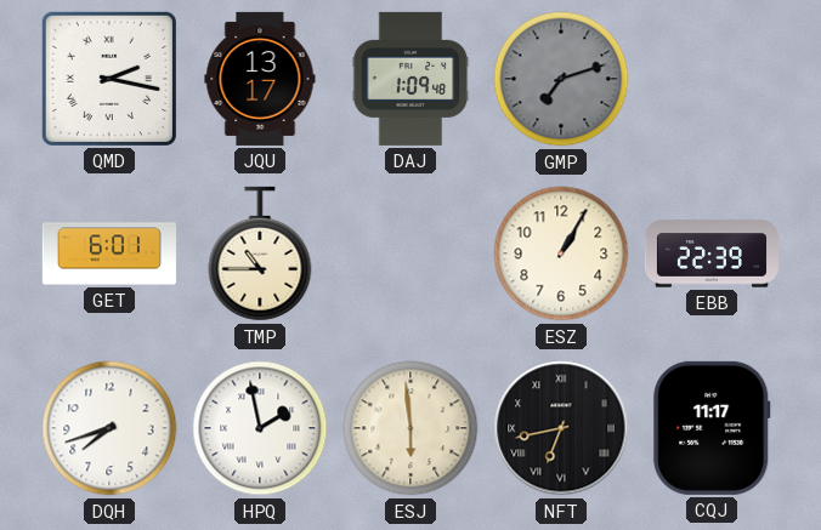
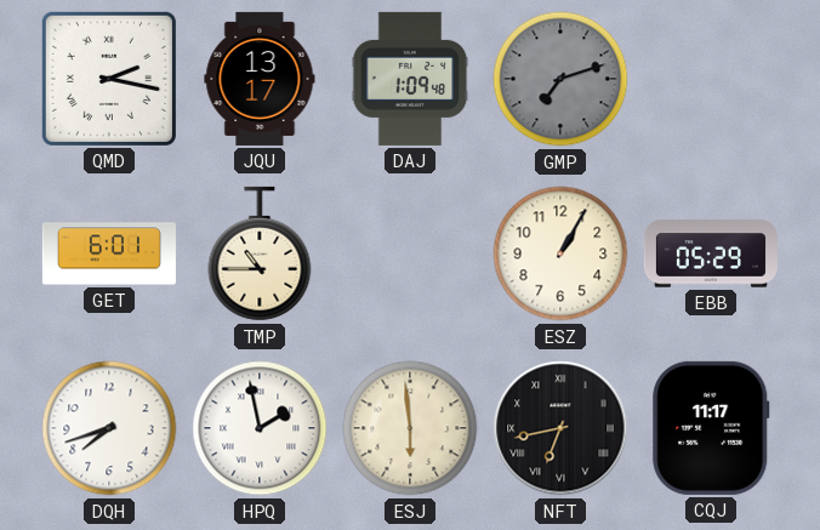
EBB: 22:39 -> 05:29
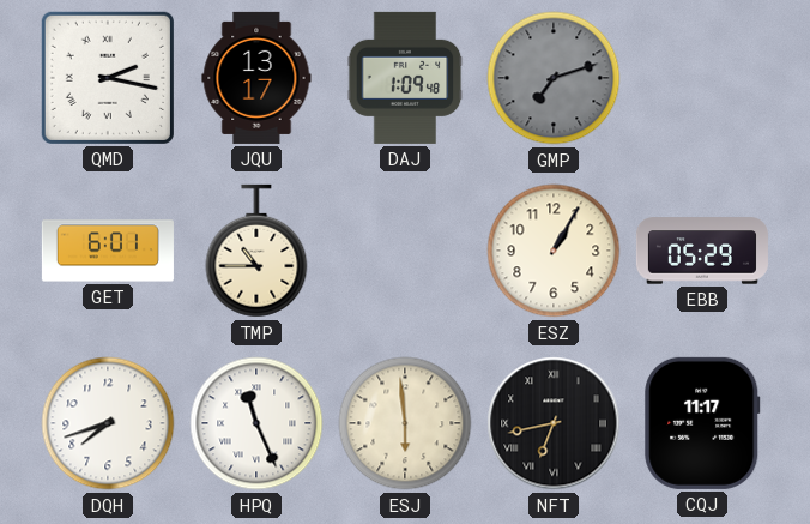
HPQ: 1:58 -> 11:26
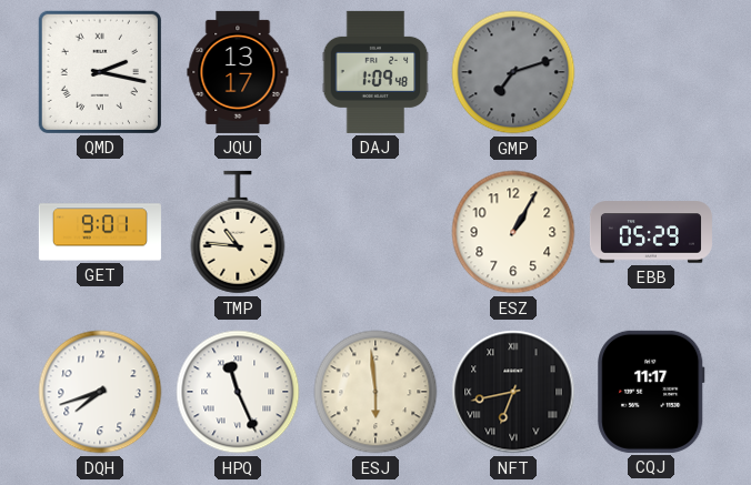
GET: 6:01 -> 9:01
TMP: 10:45 -> 10:46
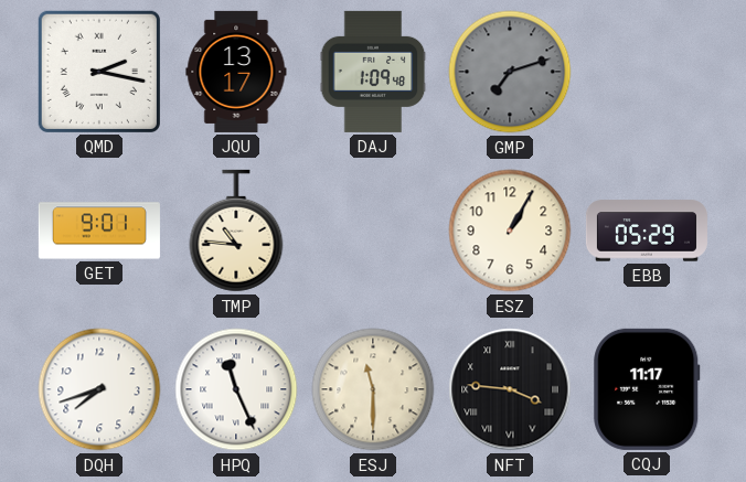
ESJ: 5:59 -> 11:30
NFT: 6:43 -> 3:46
